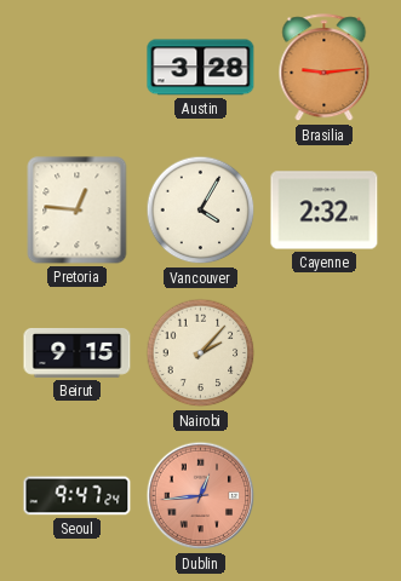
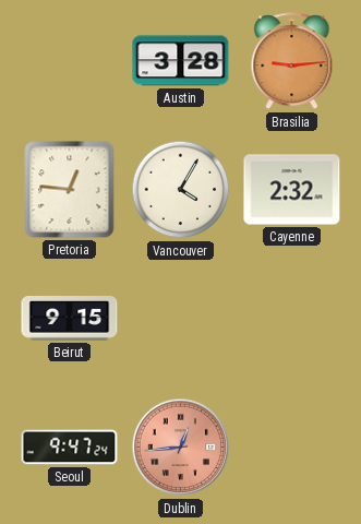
Nairobi: 2:07 -> none
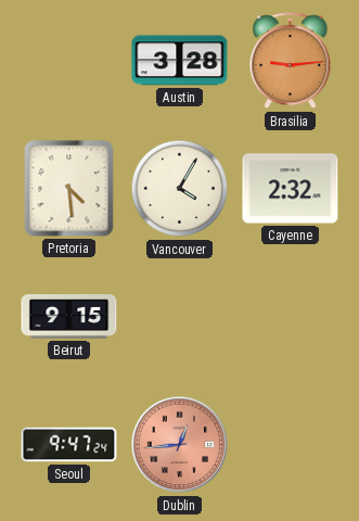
Pretoria: 12:46 -> 4:29
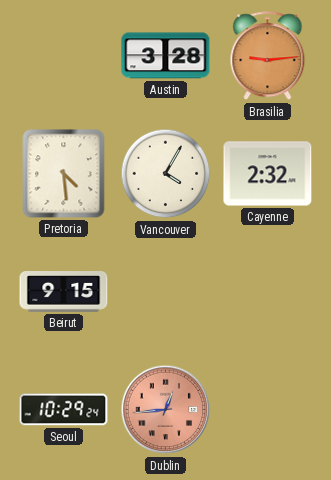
Seoul: 9:47 -> 10:29
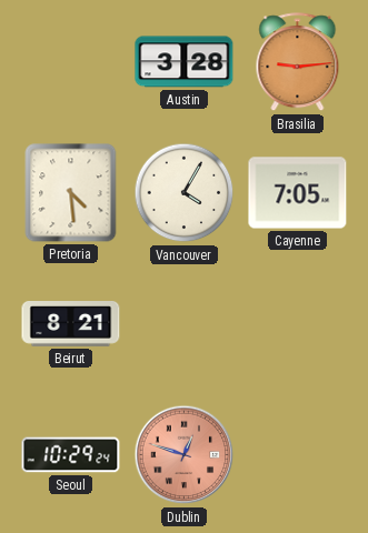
Cayenne: 2:32 -> 7:05
Beirut: 9:15 -> 8:21
Dublin: 12:44 -> 12:48
